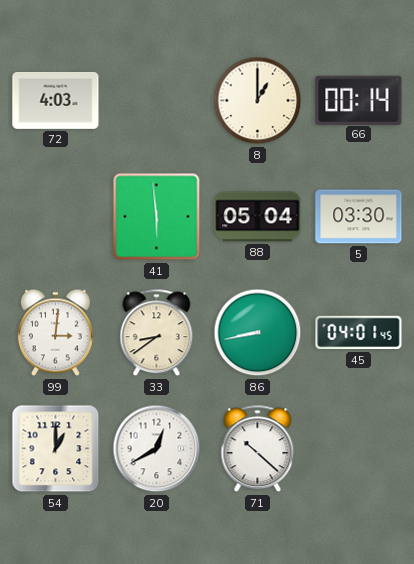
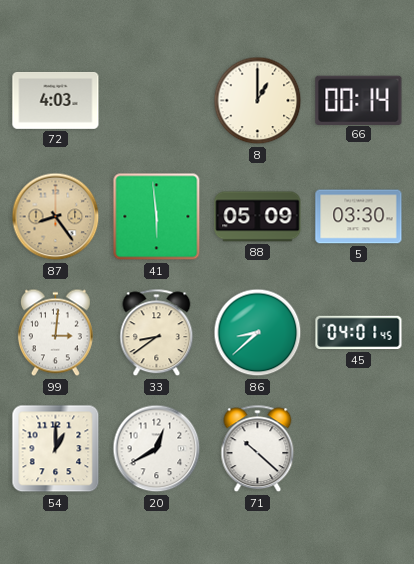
87: none -> 8:24
88: 05:04 -> 05:09
86: 8:43 -> 8:38
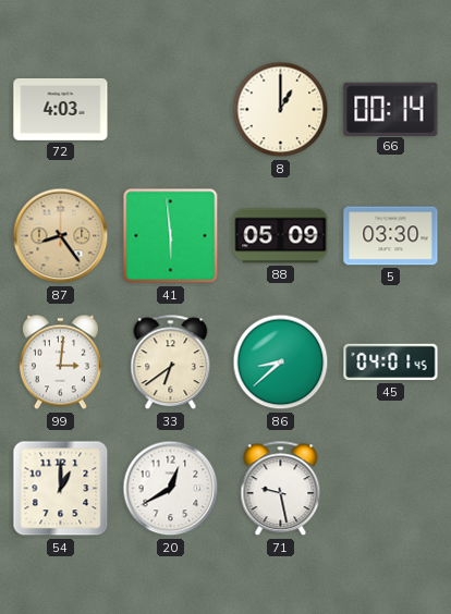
33: 8:39 -> 6:39
71: 10:22 -> 9:28
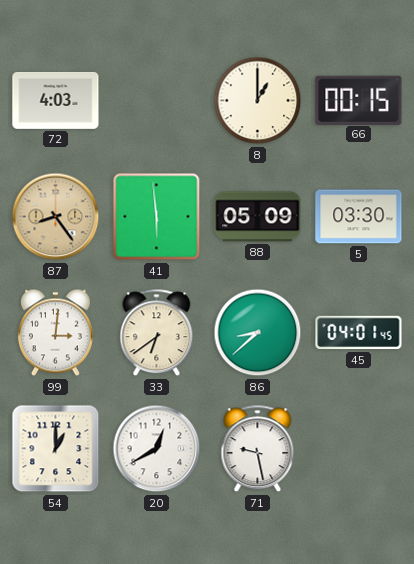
66: 00:14 -> 00:15
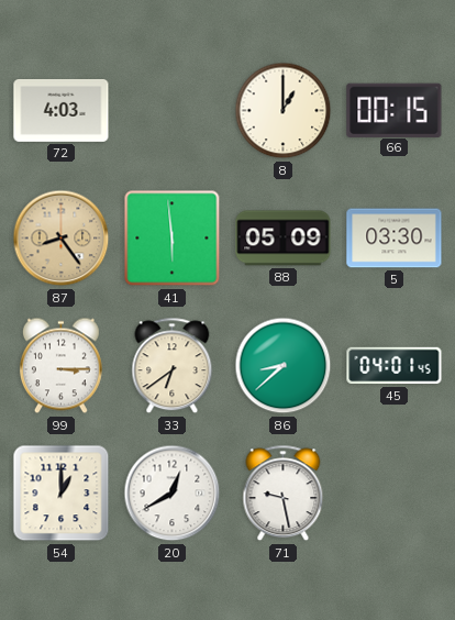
99: 3:01 -> 3:15
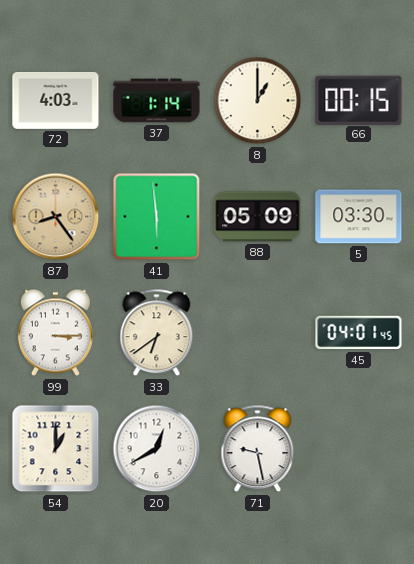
37: none -> 1:14
86: 8:38 -> none
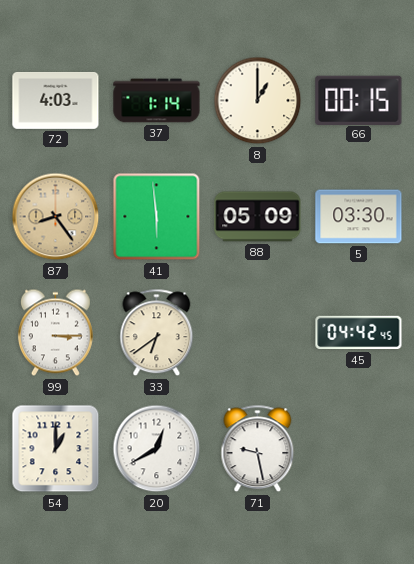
45: 04:01 -> 04:42
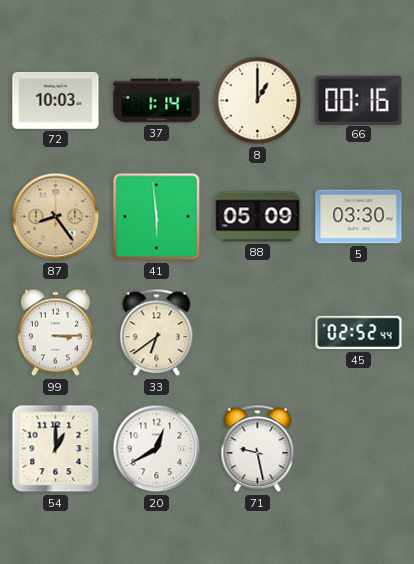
72: 4:03 -> 10:03
66: 00:15 -> 00:16
45: 04:42 -> 02:52
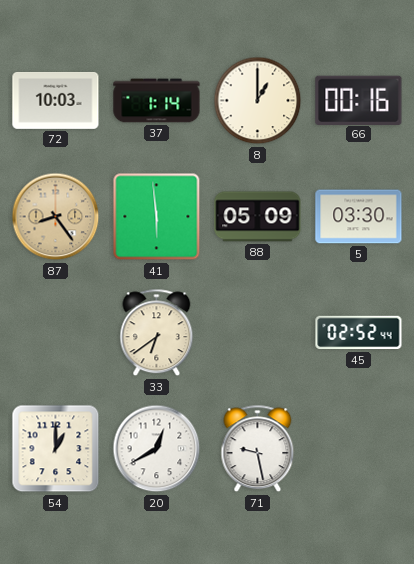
99: 3:15 -> none
